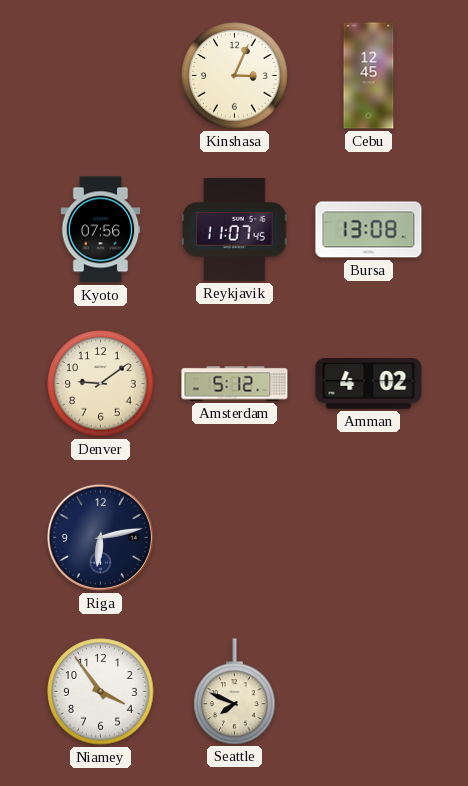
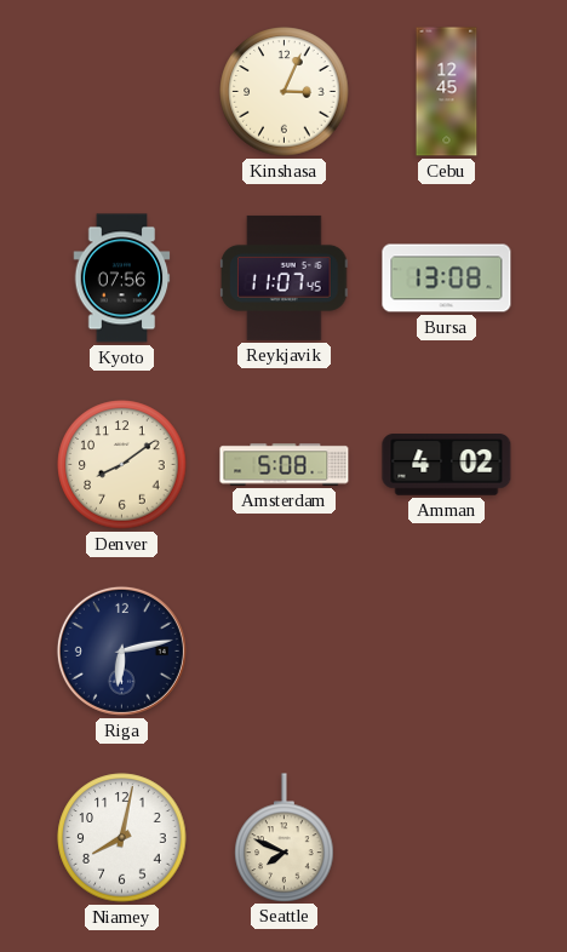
Denver: 9:09 -> 8:09
Amsterdam: 5:12 -> 5:08
Niamey: 3:54 -> 8:02
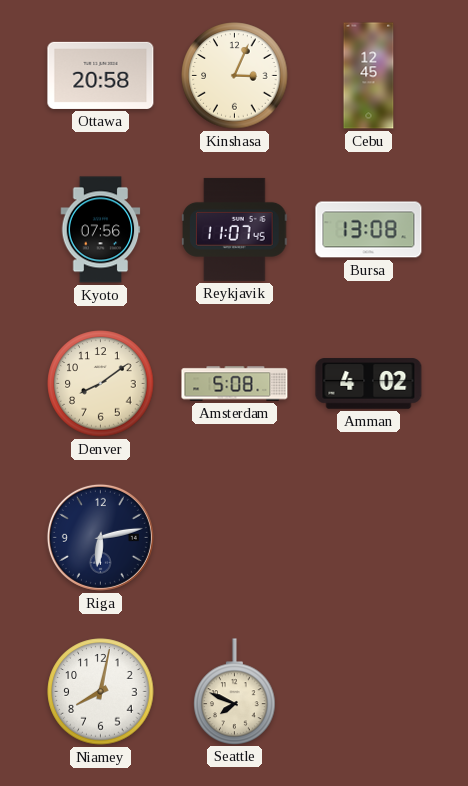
Ottawa: none -> 20:58
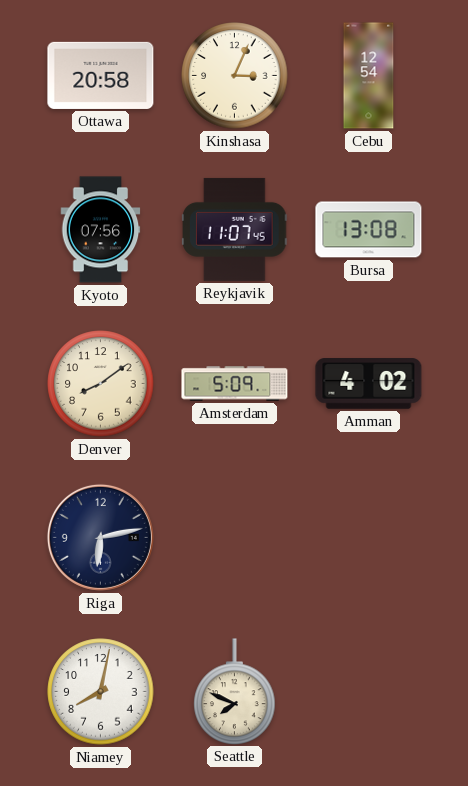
Cebu: 12:45 -> 12:54
Amsterdam: 5:08 -> 5:09
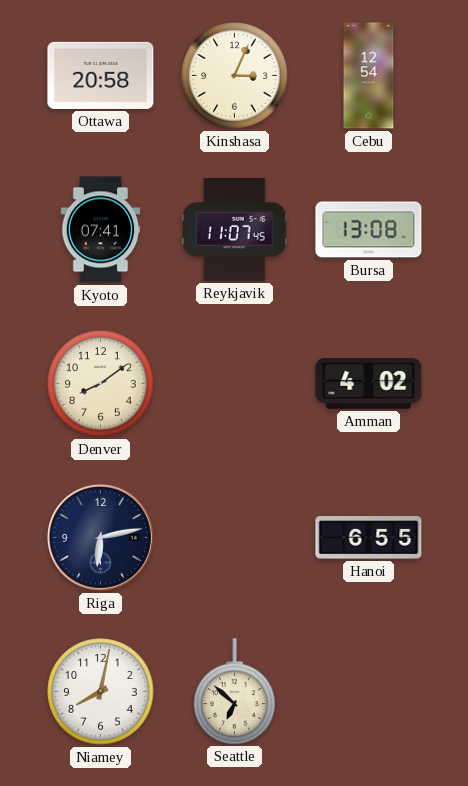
Kyoto: 07:56 -> 07:41
Amsterdam: 5:09 -> none
Hanoi: none -> 6:55
Seattle: 7:49 -> 6:52
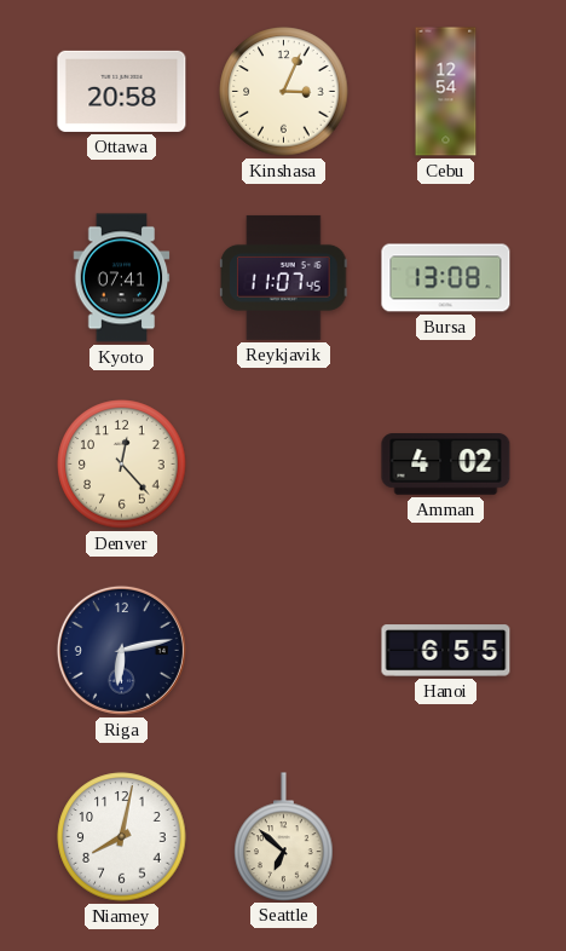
Denver: 8:09 -> 12:23
